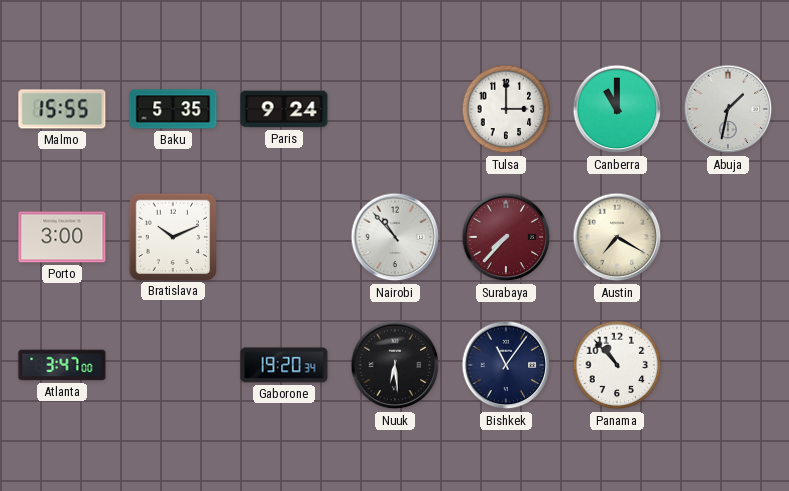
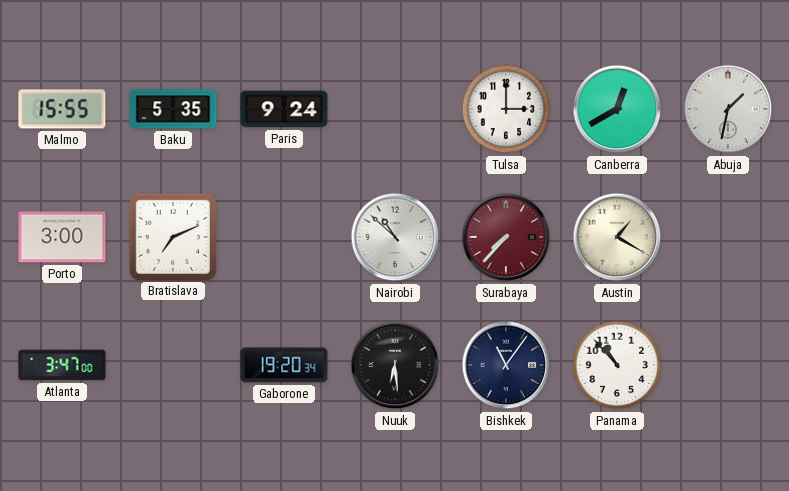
Canberra: 11:00 -> 12:40
Bratislava: 10:11 -> 7:11
Nairobi: 10:53 -> 10:52
Austin: 7:20 -> 1:20
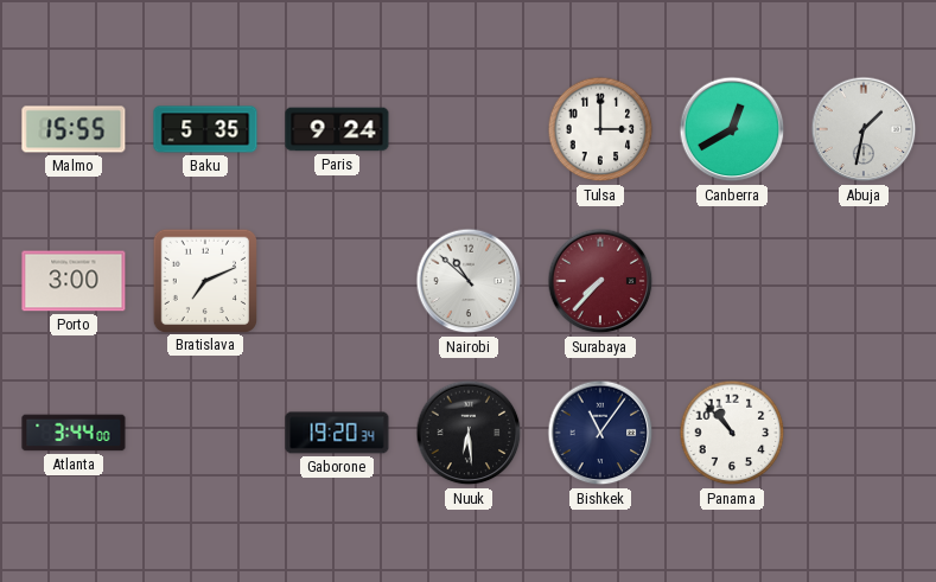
Austin: 1:20 -> none
Atlanta: 3:47 -> 3:44
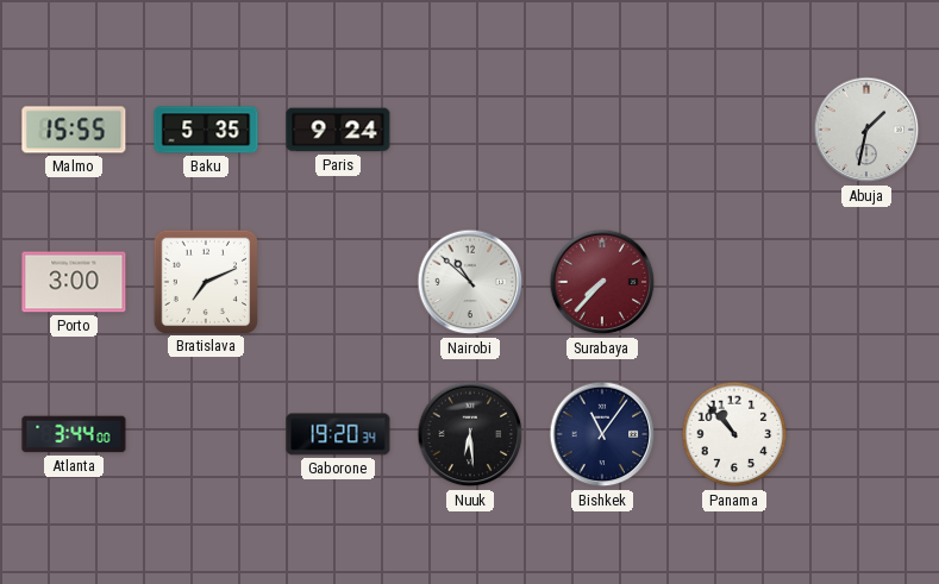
Tulsa: 3:00 -> none
Canberra: 12:40 -> none
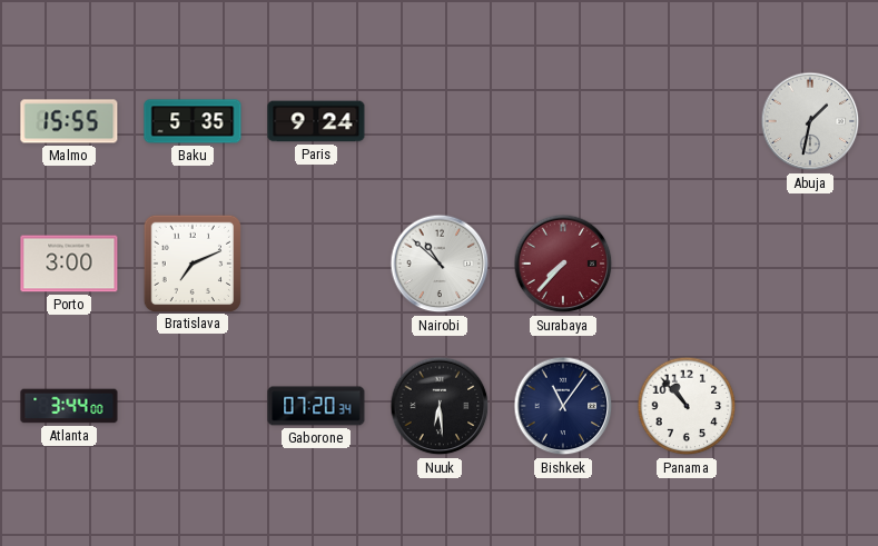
Gaborone: 19:20 -> 07:20
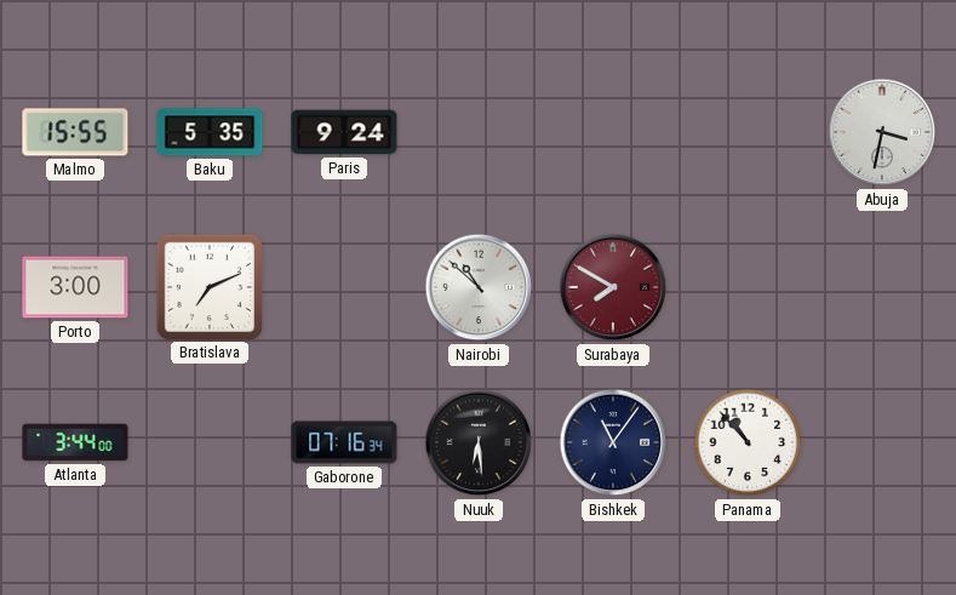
Abuja: 1:32 -> 3:32
Surabaya: 7:37 -> 7:50
Gaborone: 07:20 -> 07:16
